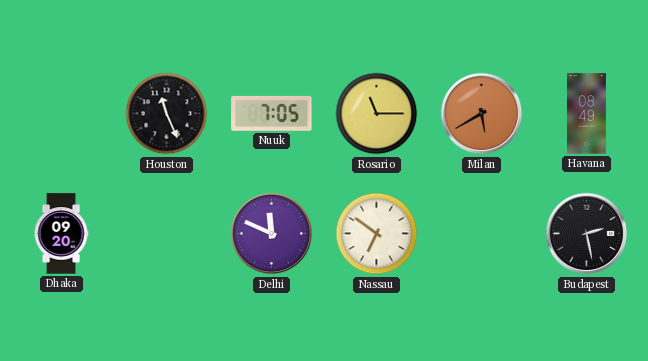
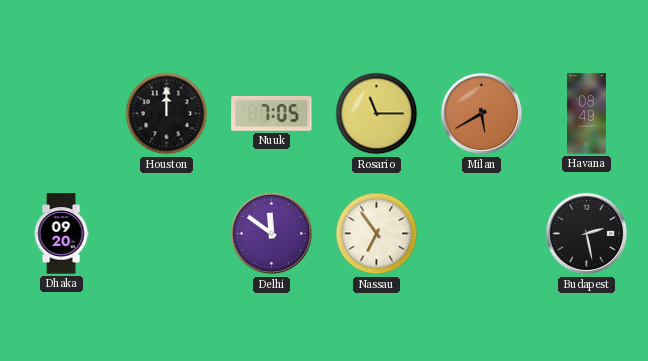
Houston: 11:26 -> 12:00
Delhi: 11:49 -> 11:51
Nassau: 6:51 -> 6:54
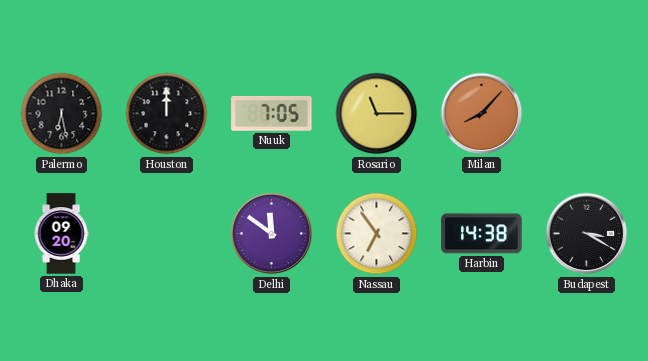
Palermo: none -> 6:28
Milan: 5:40 -> 8:07
Havana: 08:49 -> none
Harbin: none -> 14:38
Budapest: 2:28 -> 3:20
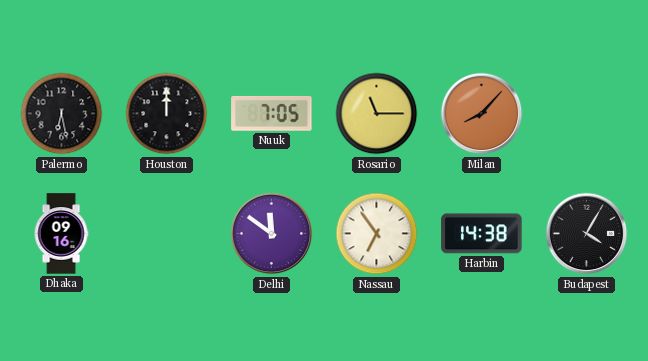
Dhaka: 09:20 -> 09:16
Budapest: 3:20 -> 4:05
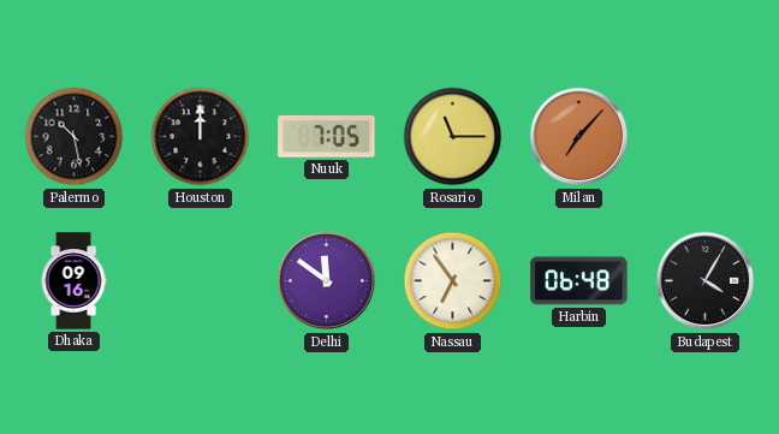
Palermo: 6:28 -> 10:28
Milan: 8:07 -> 7:07
Harbin: 14:38 -> 06:48
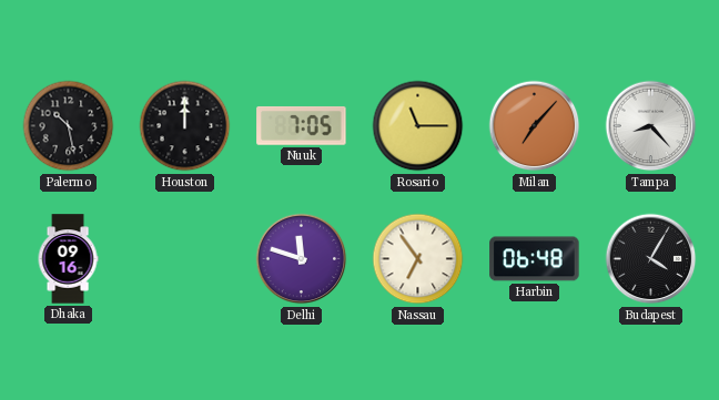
Tampa: none -> 8:23
Delhi: 11:51 -> 11:48
